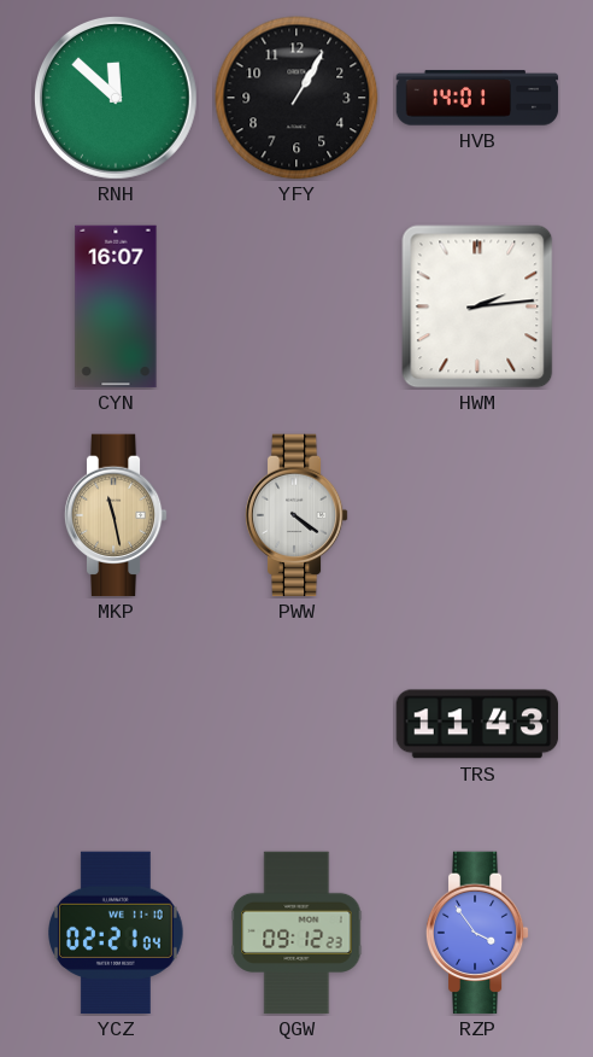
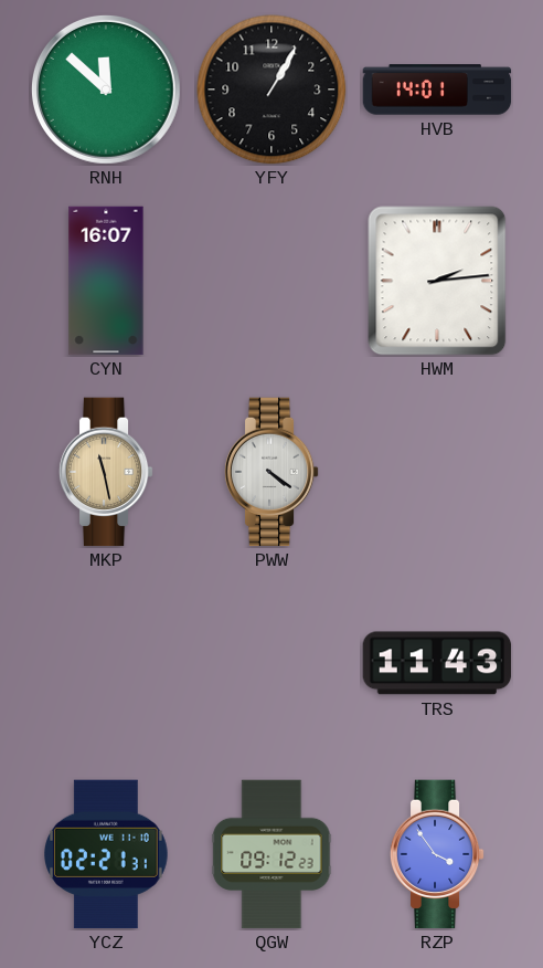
YCZ: 02:21:04 -> 02:21:31
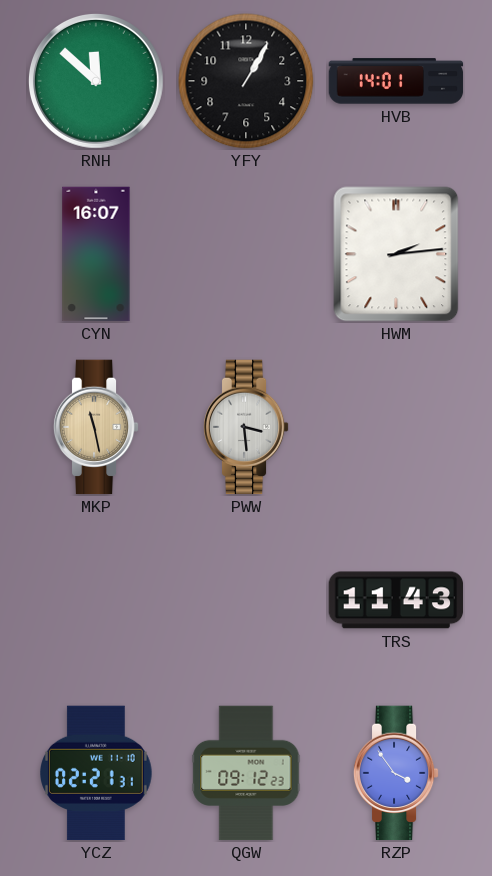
PWW: 4:21 -> 3:29
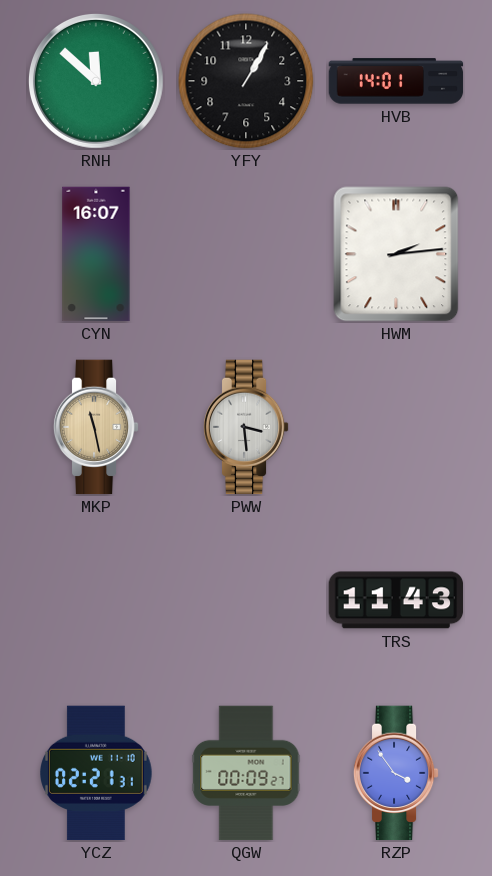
QGW: 09:12 -> 00:09
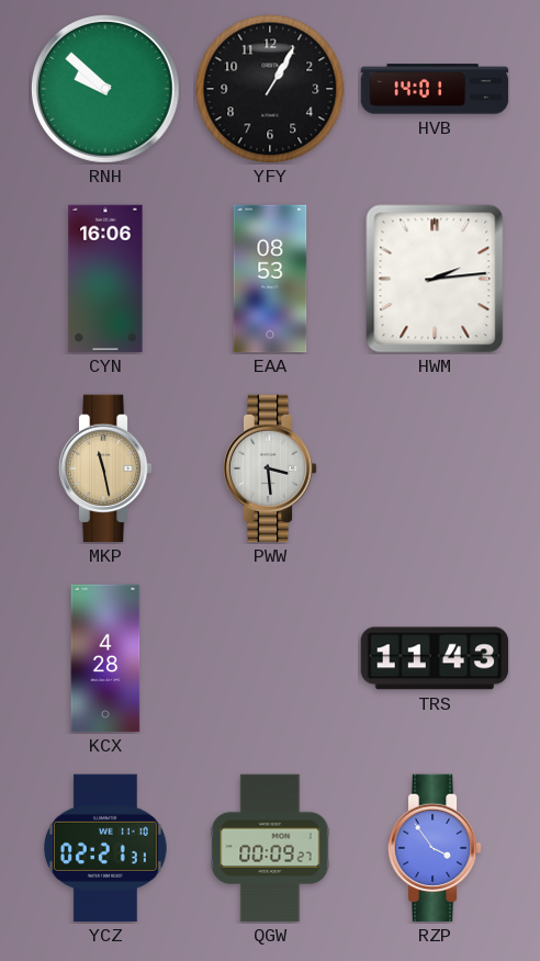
RNH: 11:52 -> 9:52
CYN: 16:07 -> 16:06
EAA: none -> 08:53
KCX: none -> 4:28
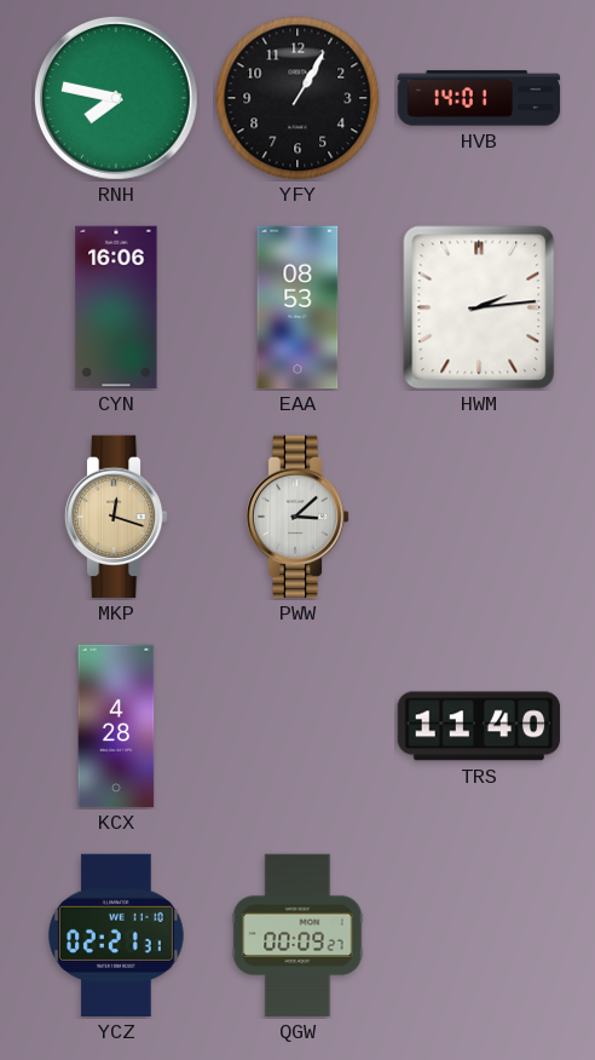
RNH: 9:52 -> 7:47
MKP: 11:28 -> 12:18
PWW: 3:29 -> 3:08
TRS: 11:43 -> 11:40
RZP: 3:54 -> none
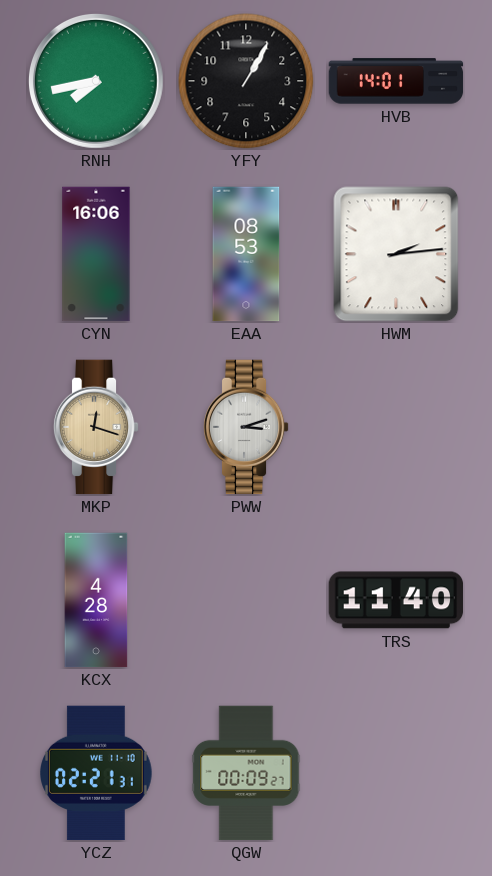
RNH: 7:47 -> 7:43
PWW: 3:08 -> 3:12
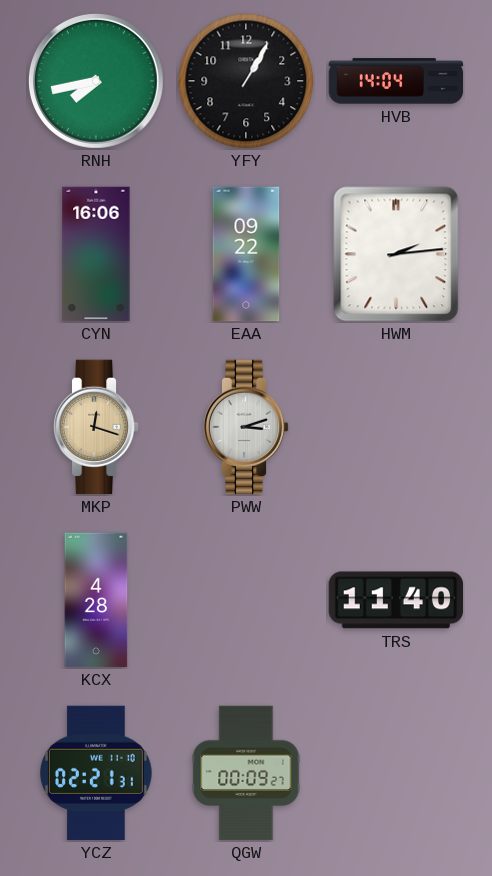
HVB: 14:01 -> 14:04
EAA: 08:53 -> 09:22
